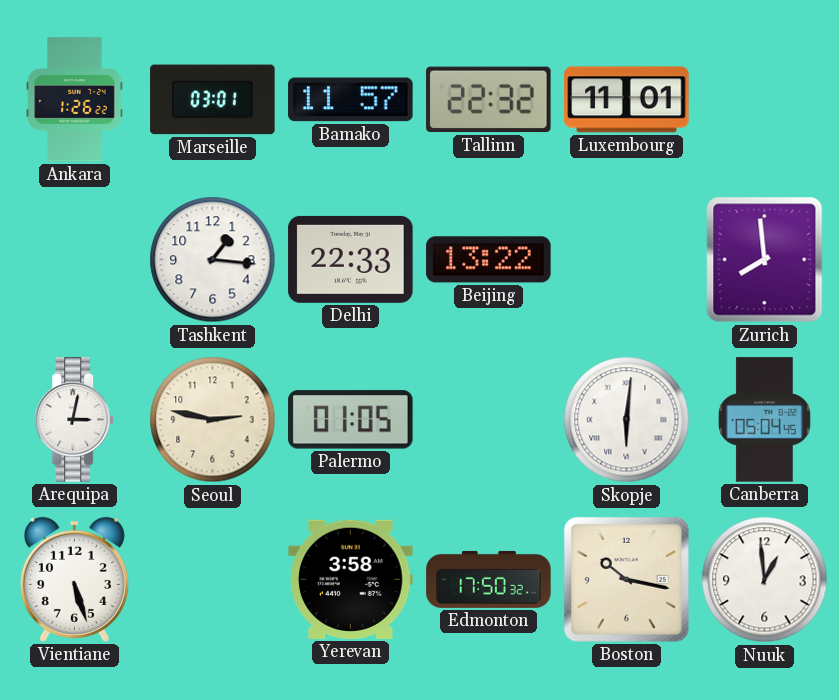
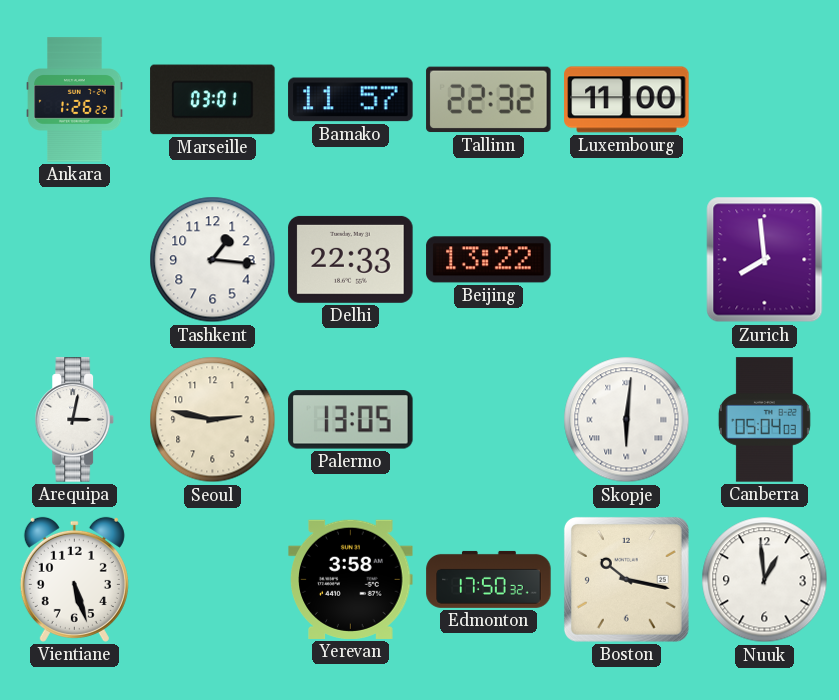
Luxembourg: 11:01 -> 11:00
Palermo: 01:05 -> 13:05
Canberra: 05:04:45 -> 05:04:03
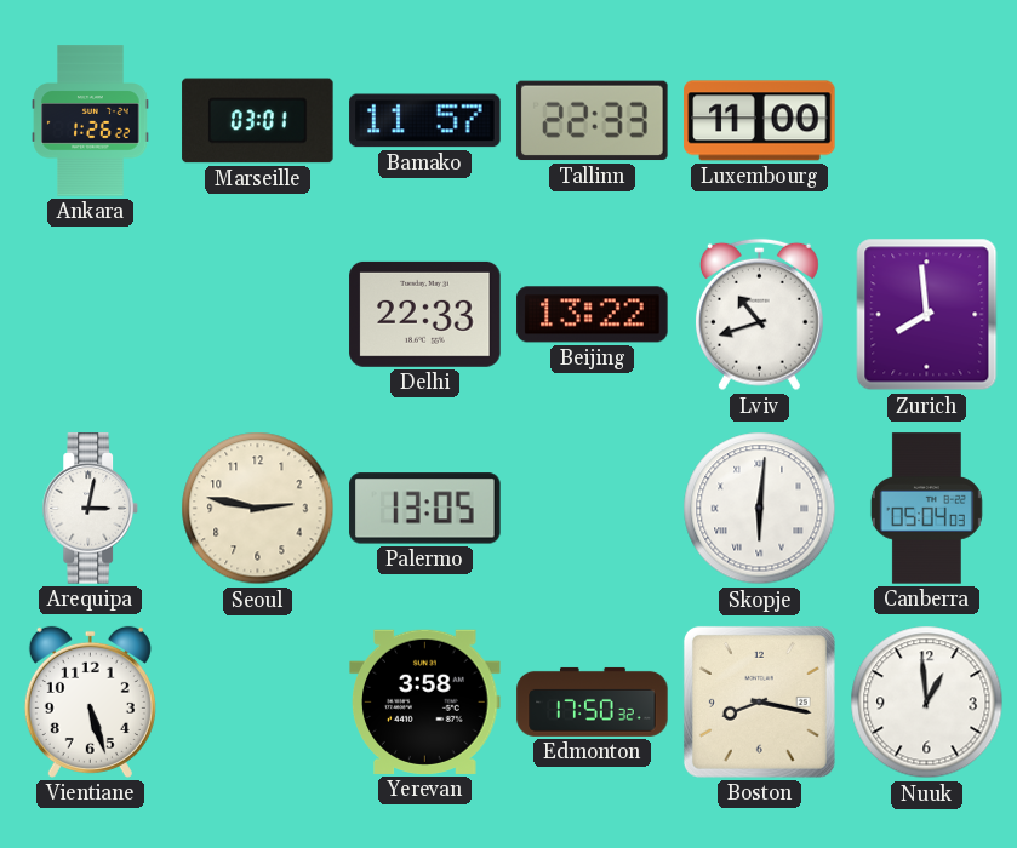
Tallinn: 22:32 -> 22:33
Tashkent: 1:16 -> none
Lviv: none -> 10:42
Boston: 10:17 -> 8:17
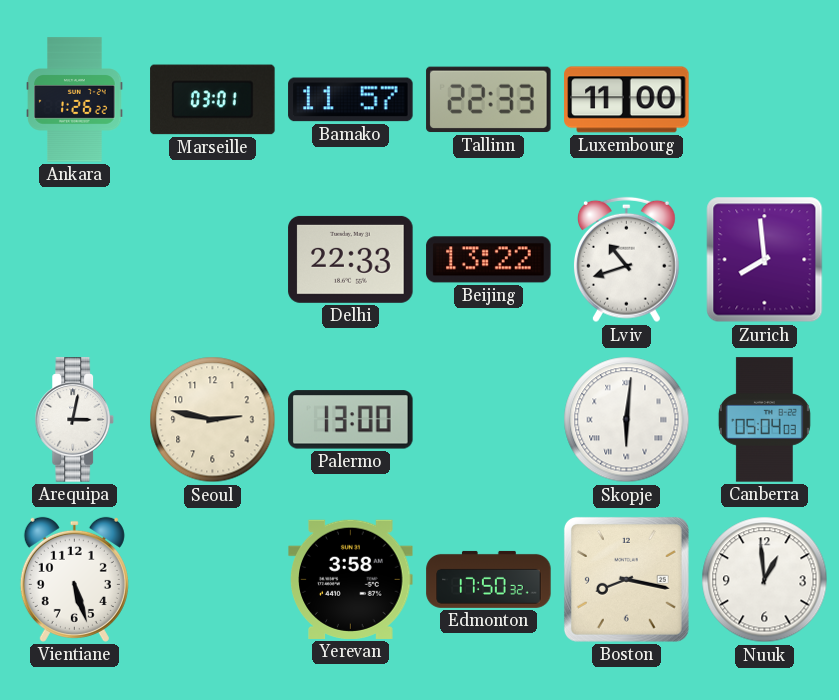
Palermo: 13:05 -> 13:00
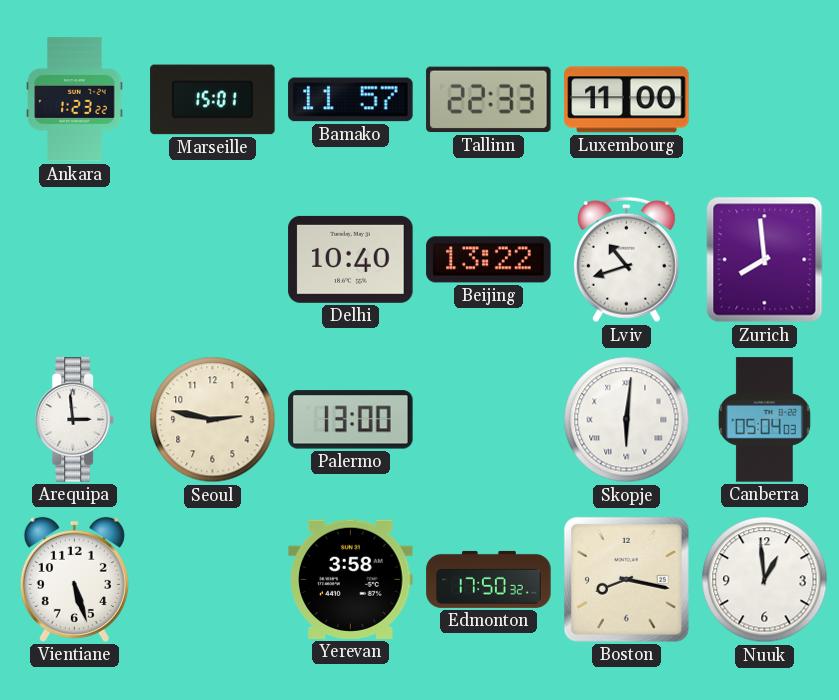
Ankara: 1:26 -> 1:23
Marseille: 03:01 -> 15:01
Delhi: 22:33 -> 10:40
Arequipa: 3:02 -> 2:59
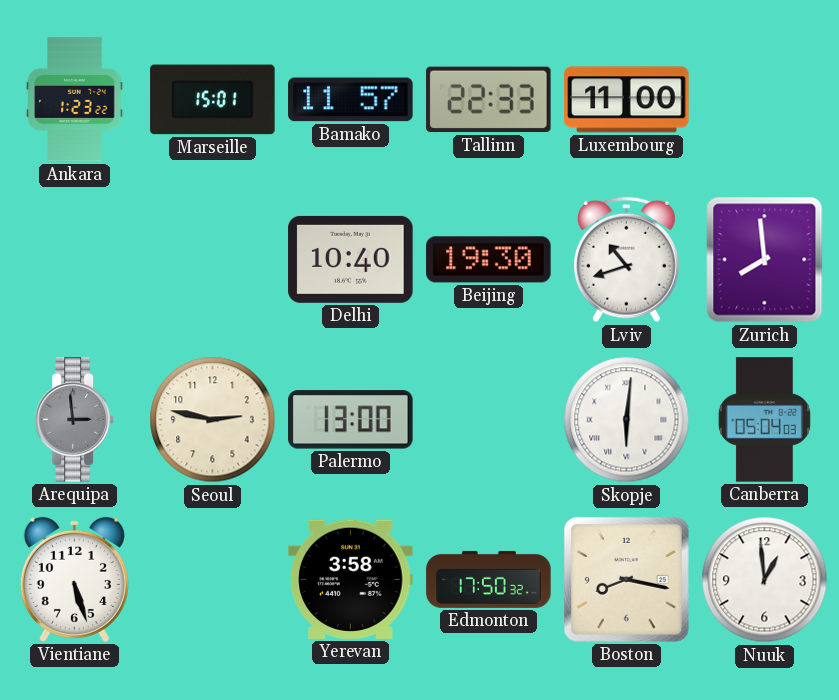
Beijing: 13:22 -> 19:30
Arequipa dial: white -> grey
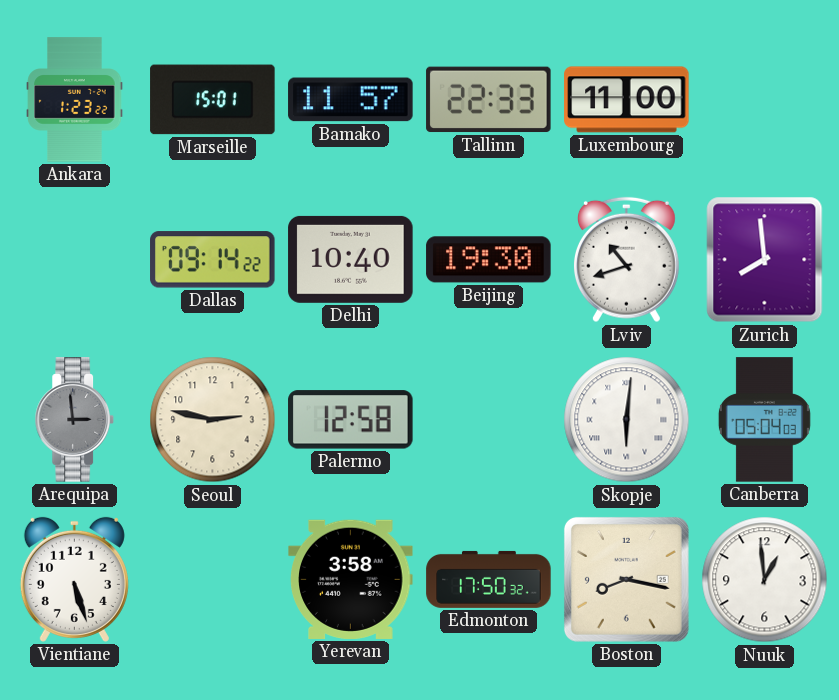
Dallas: none -> 09:14
Palermo: 13:00 -> 12:58
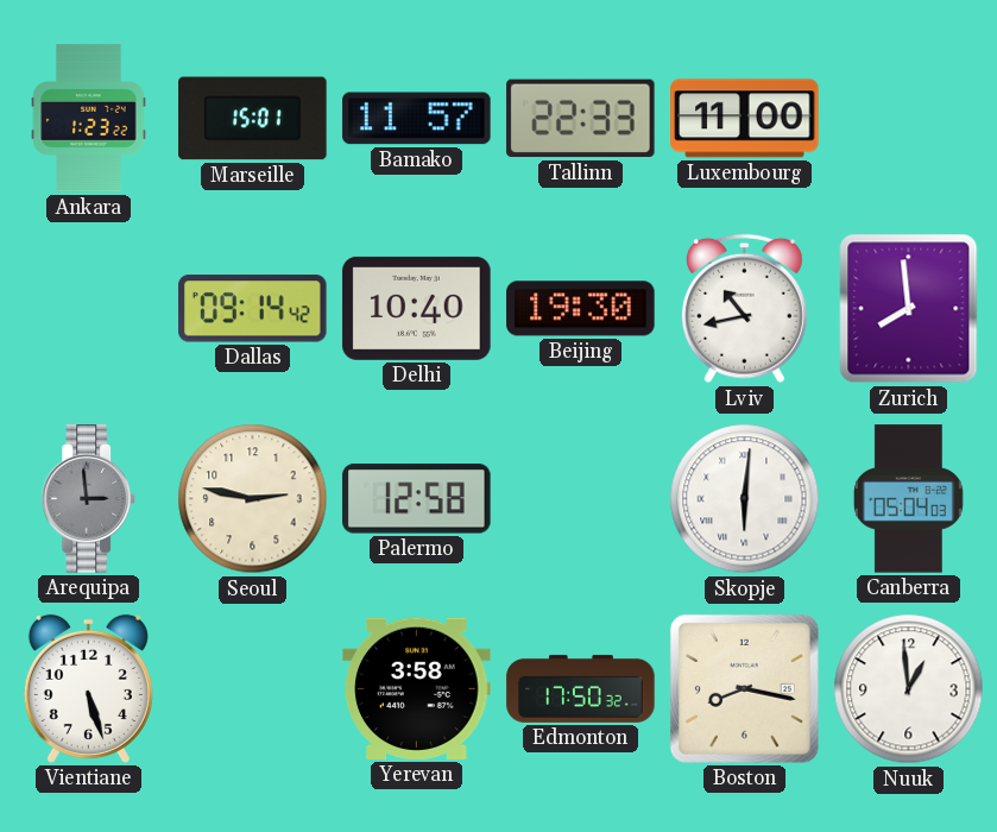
Dallas: 09:14:22 -> 09:14:42
Lviv: 10:42 -> 10:43
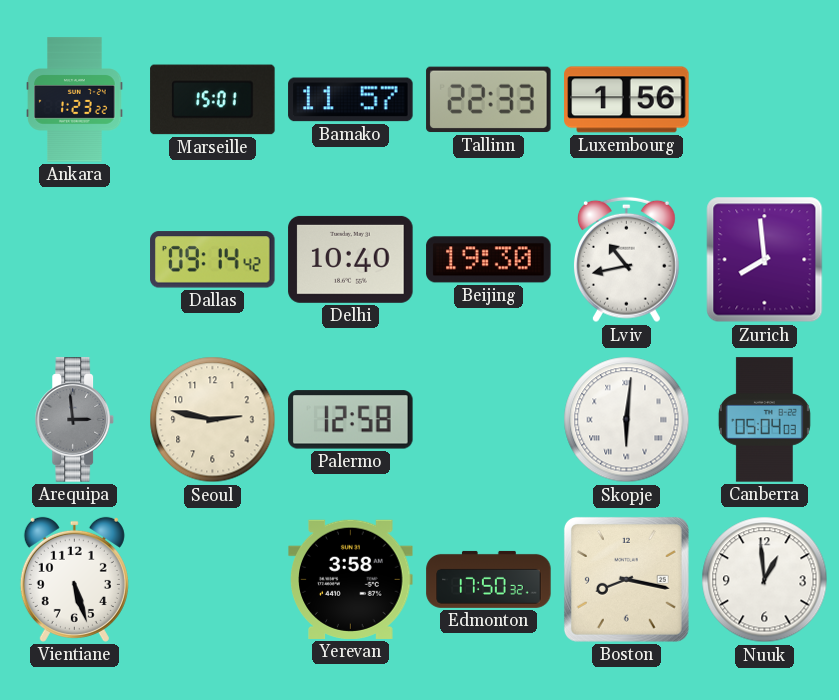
Luxembourg: 11:00 -> 1:56
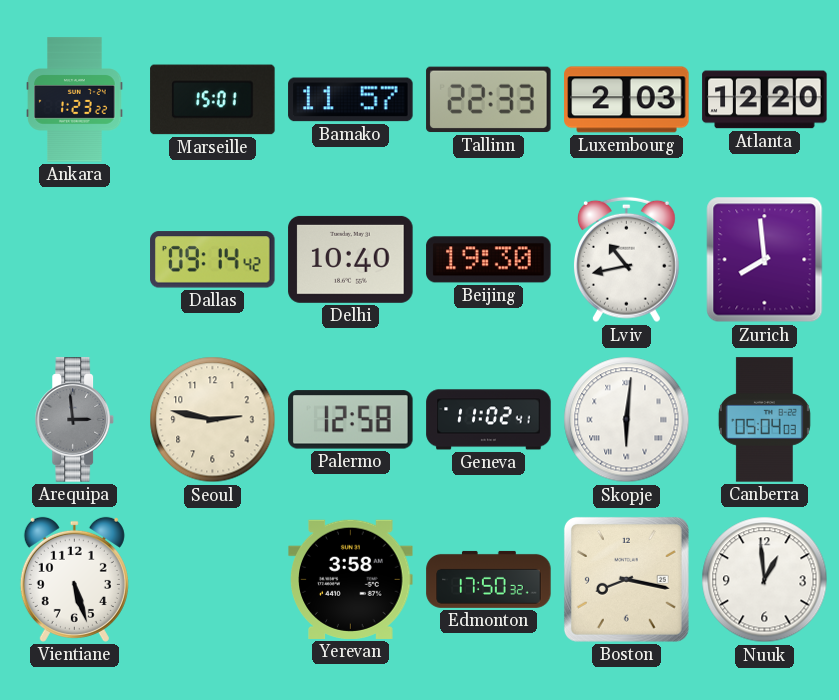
Luxembourg: 1:56 -> 2:03
Atlanta: none -> 12:20
Geneva: none -> 11:02
